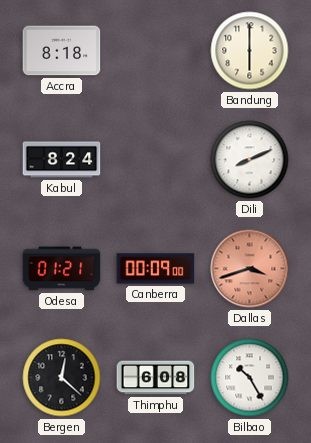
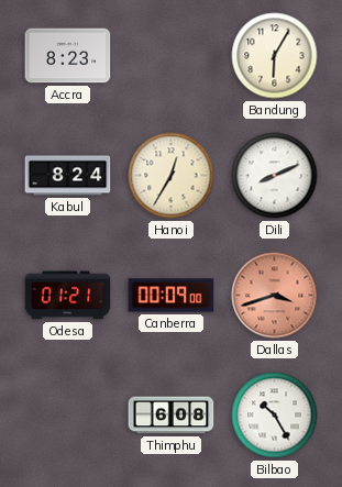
Accra: 8:18 -> 8:23
Bandung: 6:00 -> 6:05
Hanoi: none -> 12:35
Bergen: 12:22 -> none
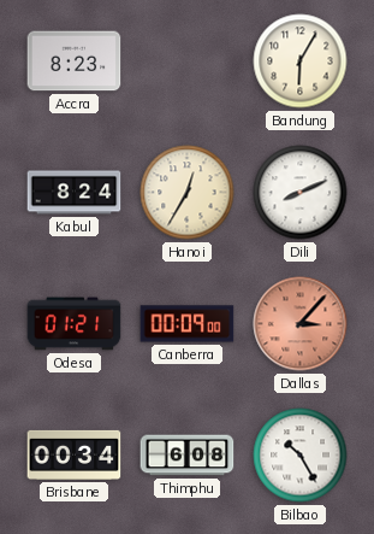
Dallas: 3:42 -> 3:07
Brisbane: none -> 00:34
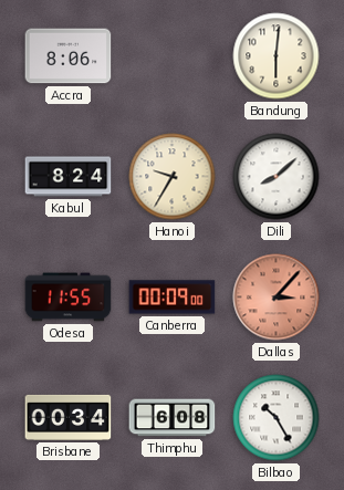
Accra: 8:23 -> 8:06
Bandung: 6:05 -> 6:01
Hanoi: 12:35 -> 9:35
Dili: 8:11 -> 8:08
Odesa: 01:21 -> 11:55
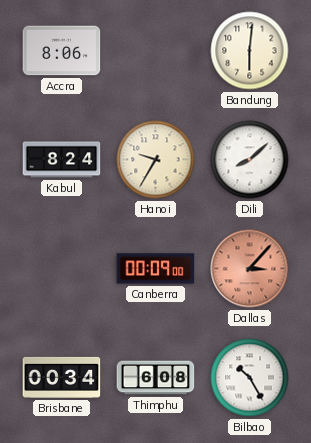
Odesa: 11:55 -> none
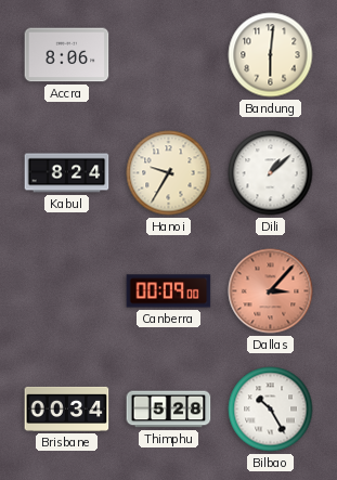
Dili: 8:08 -> 1:08
Thimphu: 6:08 -> 5:28
